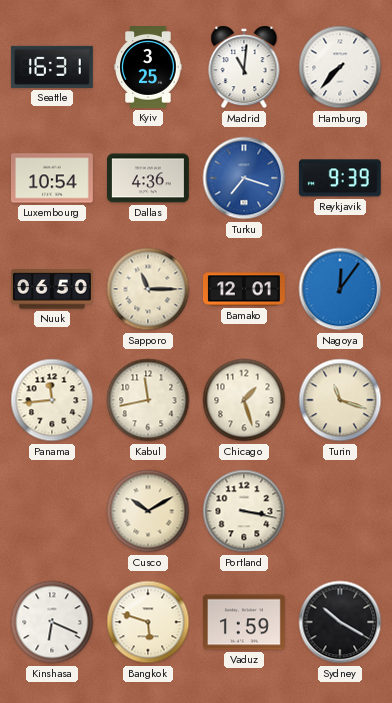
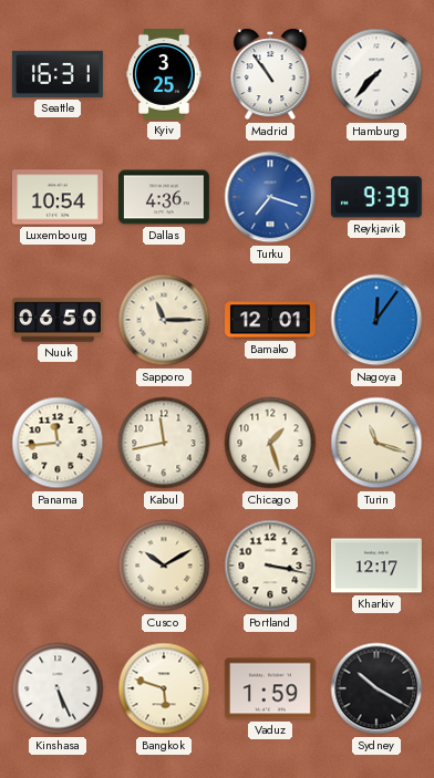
Madrid: 11:01 -> 10:54
Kharkiv: none -> 12:17
Kinshasa: 6:19 -> 5:26
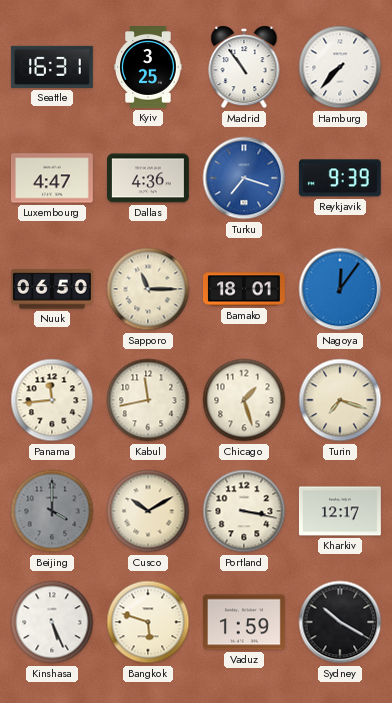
Luxembourg: 10:54 -> 4:47
Bamako: 12:01 -> 18:01
Turin: 11:18 -> 7:18
Beijing: none -> 4:00
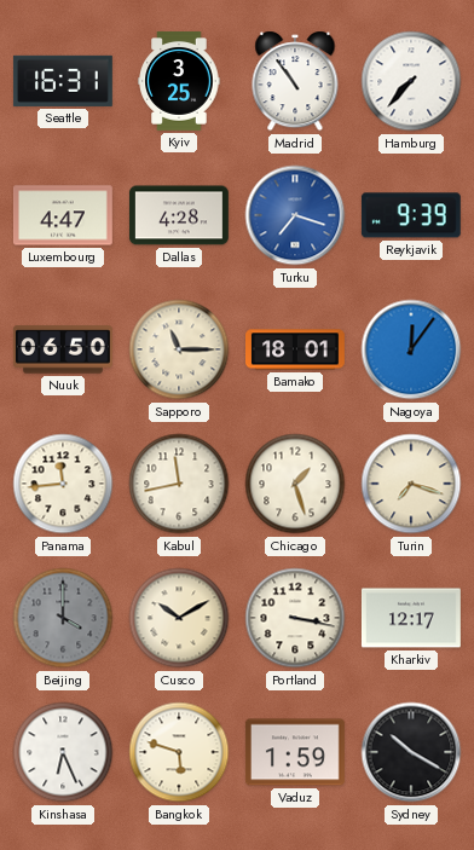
Dallas: 4:36 -> 4:28
Kinshasa: 5:26 -> 6:26
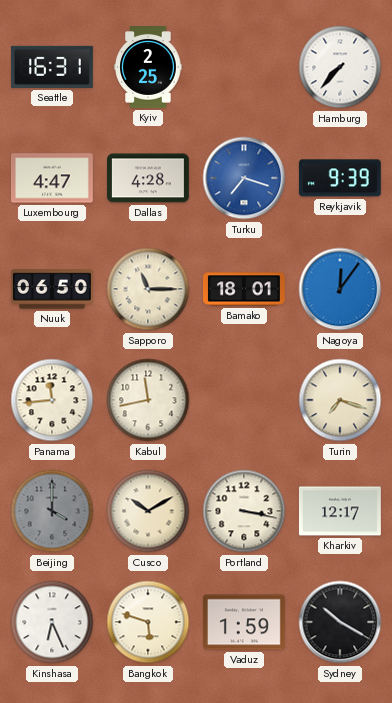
Kyiv: 3:25 -> 2:25
Madrid: 10:54 -> none
Chicago: 1:27 -> none
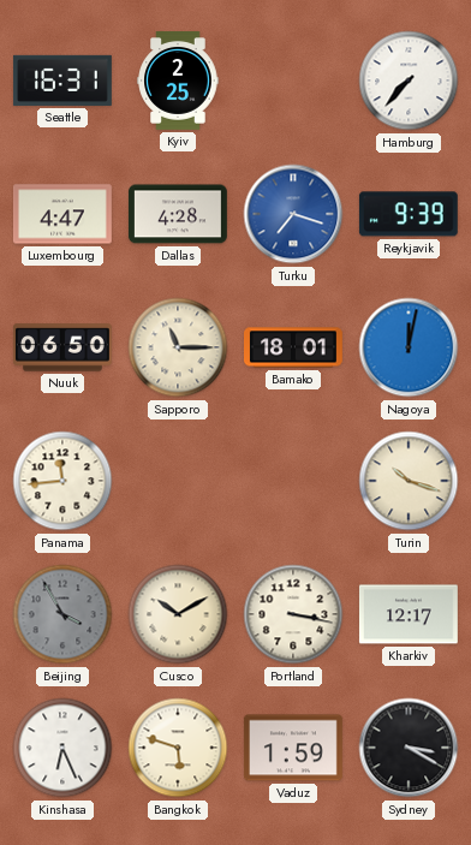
Nagoya: 12:06 -> 12:02
Kabul: 11:43 -> none
Turin: 7:18 -> 10:18
Beijing: 4:00 -> 3:55
Sydney: 10:20 -> 3:20
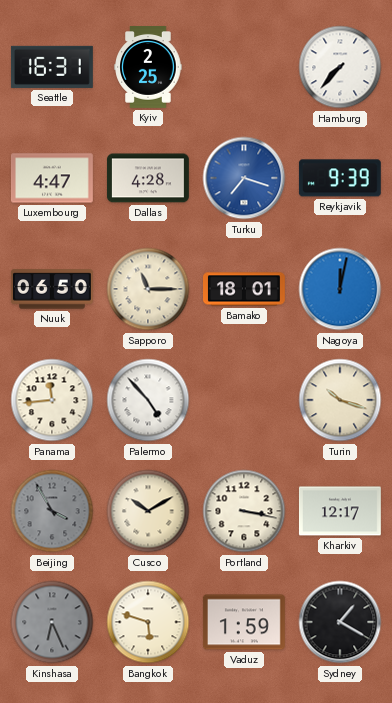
Palermo: none -> 4:53
Kinshasa dial: white -> grey
Sydney: 3:20 -> 1:20
